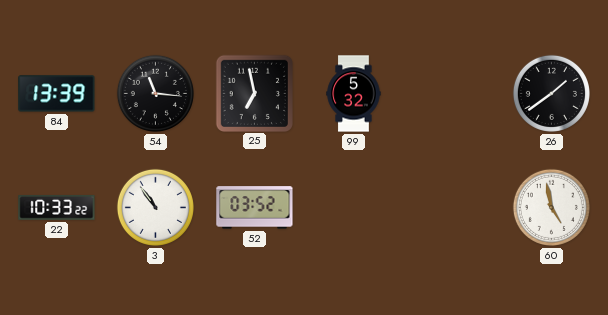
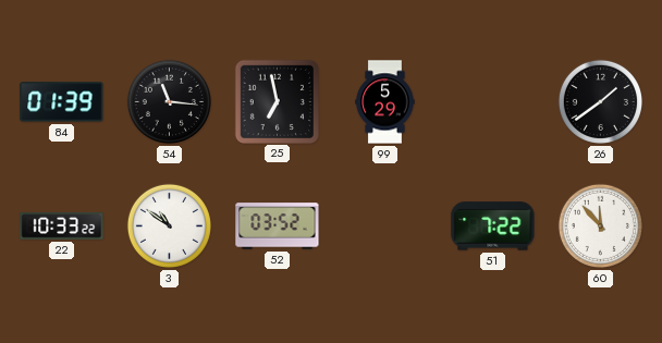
84: 13:39 -> 01:39
99: 5:32 -> 5:29
3: 10:54 -> 10:51
51: none -> 7:22
60: 4:58 -> 11:53
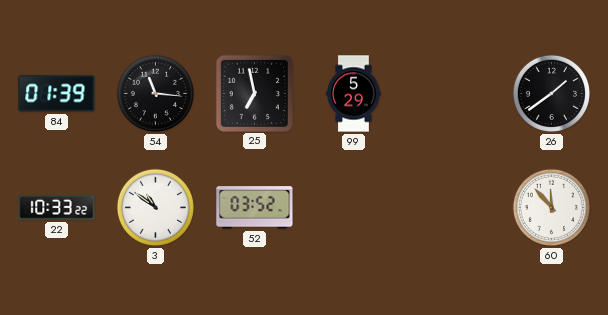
51: 7:22 -> none
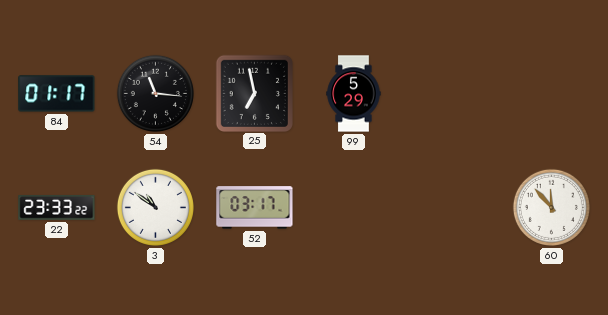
84: 01:39 -> 01:17
26: 1:39 -> none
22: 10:33 -> 23:33
52: 03:52 -> 03:17
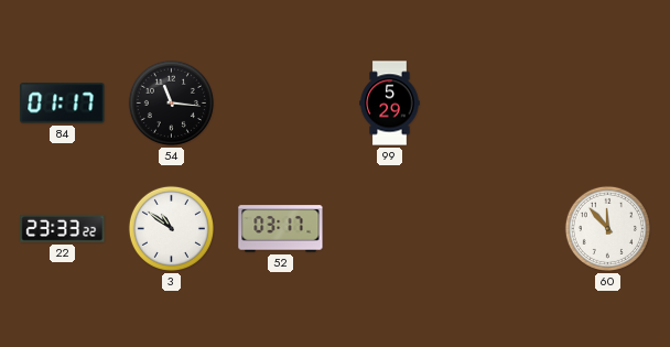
25: 6:58 -> none
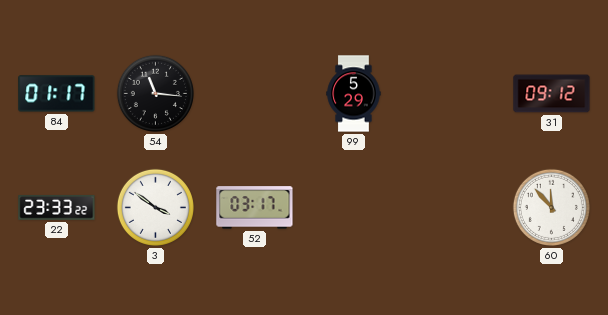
31: none -> 09:12
3: 10:51 -> 3:51
